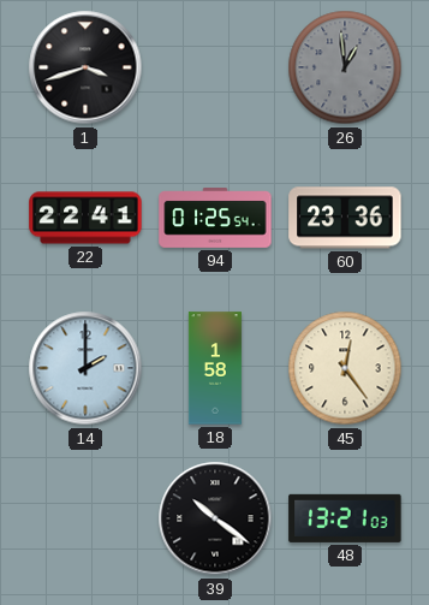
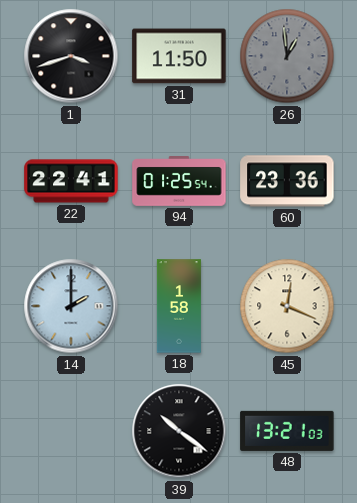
31: none -> 11:50
45: 12:24 -> 12:19
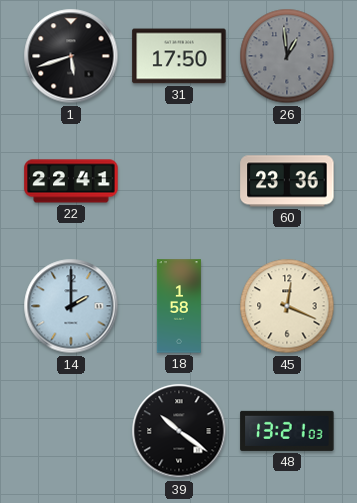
1: 3:42 -> 5:42
31: 11:50 -> 17:50
94: 01:25 -> none
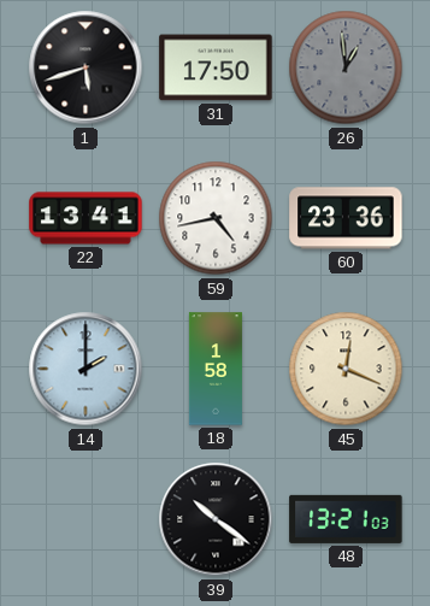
22: 22:41 -> 13:41
59: none -> 4:43
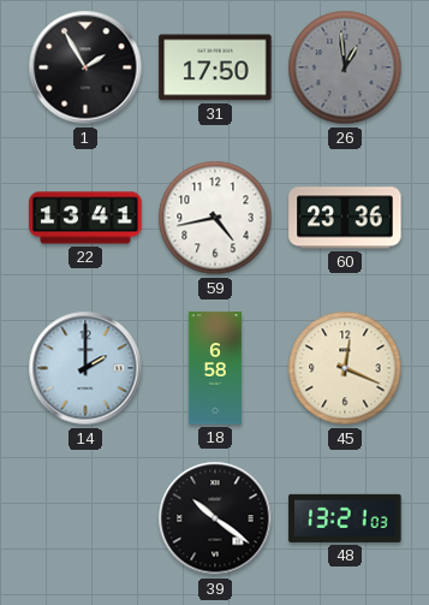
1: 5:42 -> 1:55
18: 1:58 -> 6:58
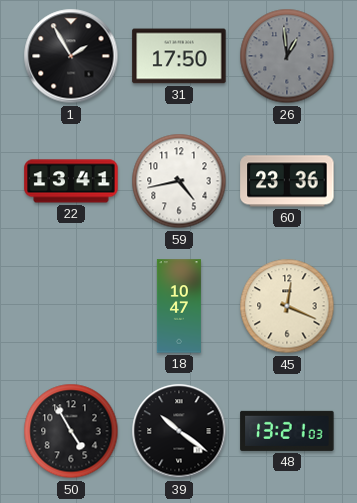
14: 2:00 -> none
18: 6:58 -> 10:47
50: none -> 4:55
